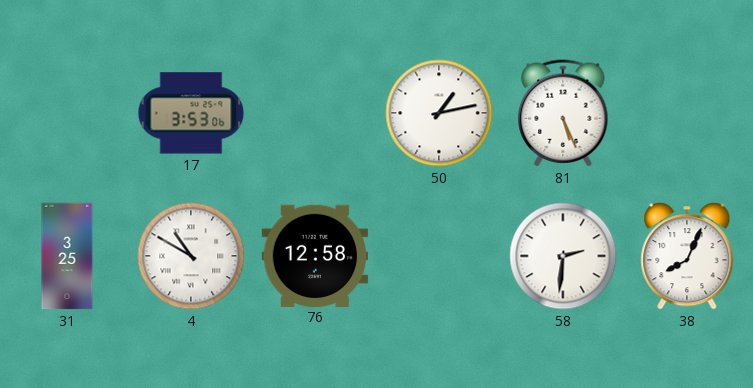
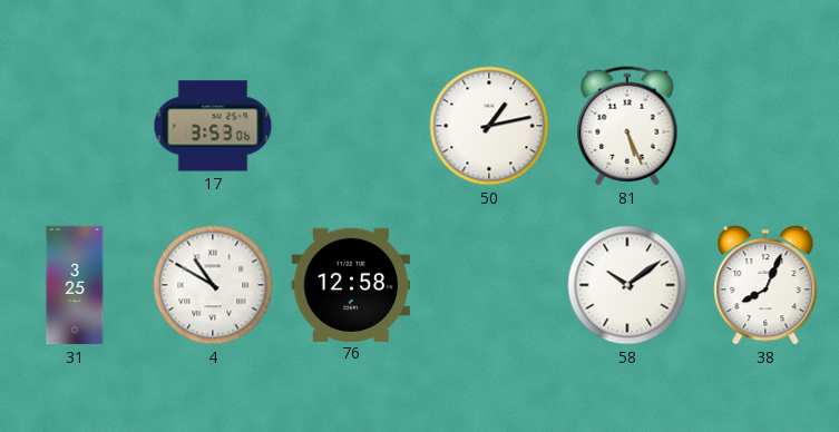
58: 2:31 -> 10:09
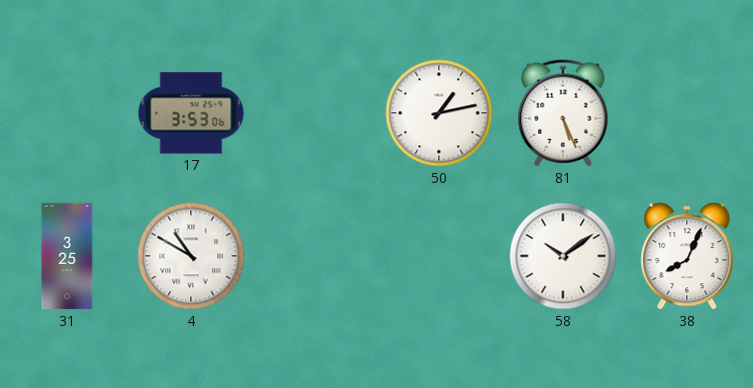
76: 12:58 -> none
